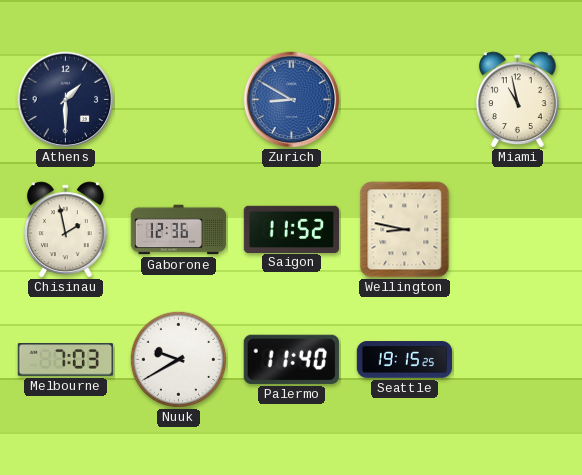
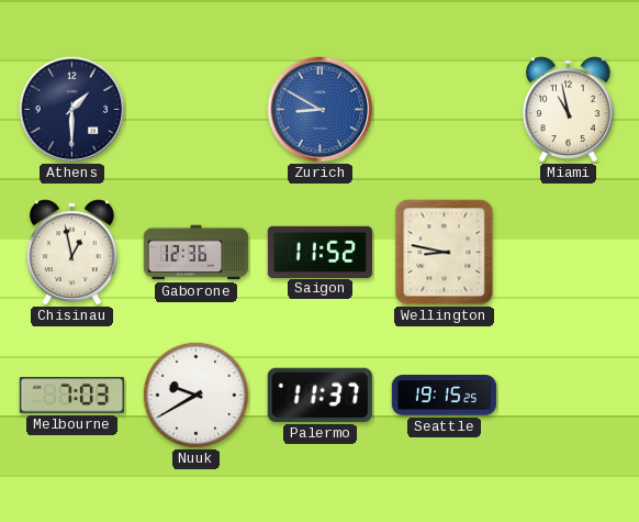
Chisinau: 1:58 -> 12:58
Palermo: 11:40 -> 11:37
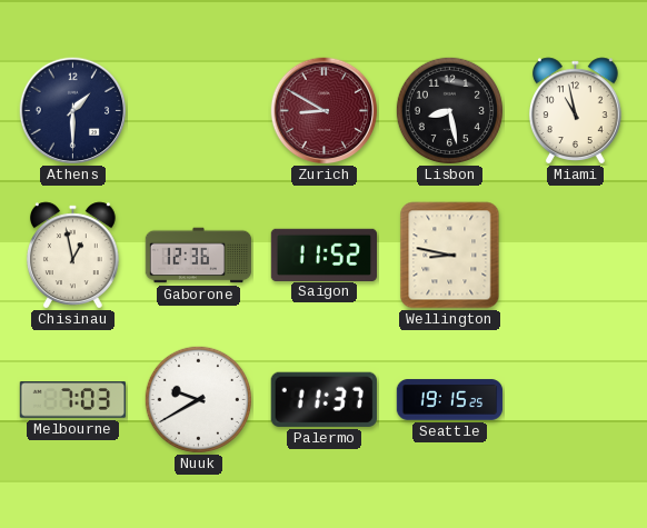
Zurich dial: blue -> burgundy
Lisbon: none -> 8:28
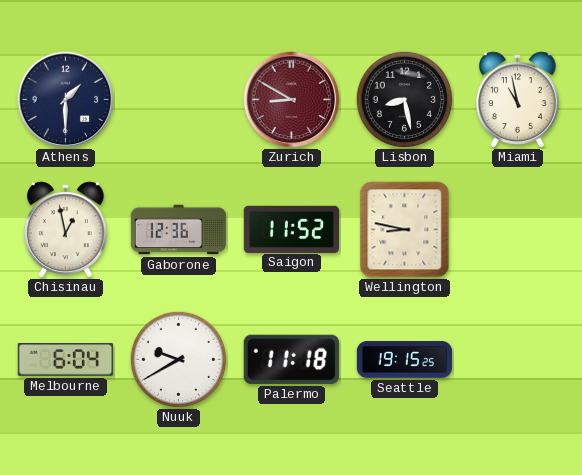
Melbourne: 7:03 -> 6:04
Palermo: 11:37 -> 11:18
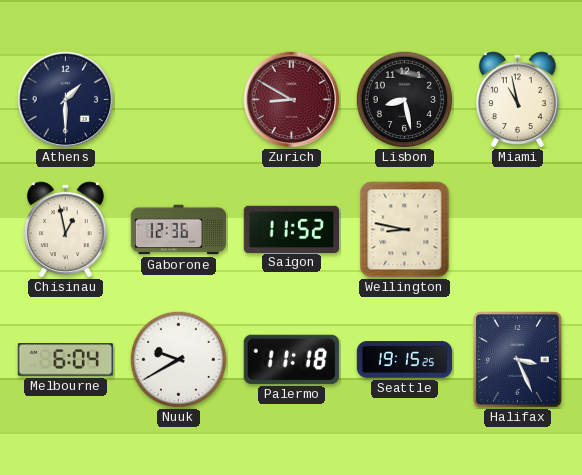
Halifax: none -> 3:26
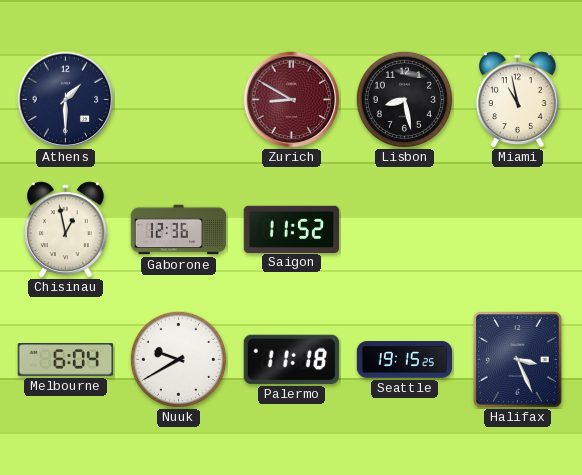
Wellington: 8:47 -> none
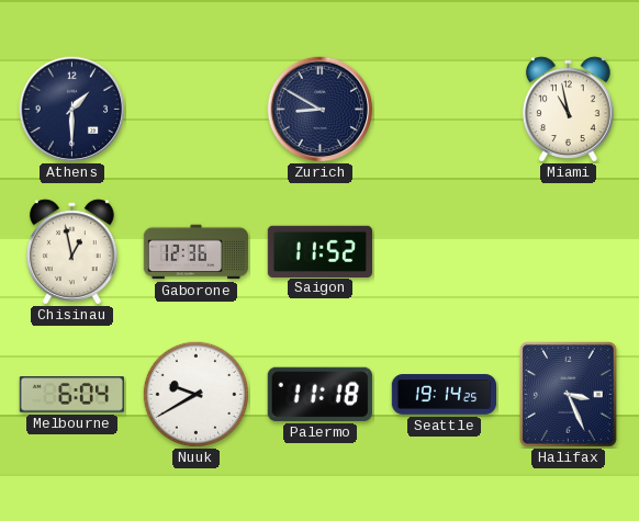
Zurich dial: burgundy -> navy
Lisbon: 8:28 -> none
Seattle: 19:15 -> 19:14
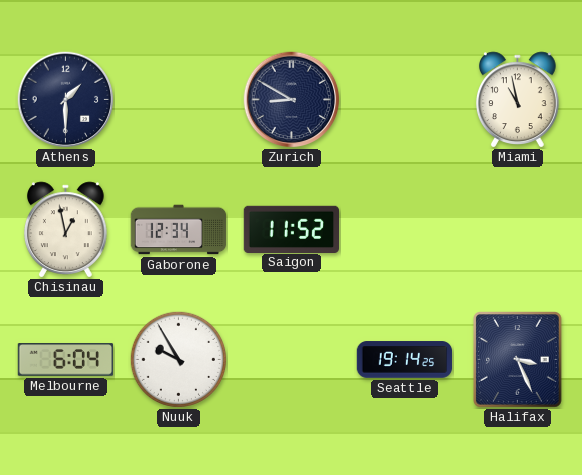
Gaborone: 12:36 -> 12:34
Nuuk: 9:40 -> 9:55
Palermo: 11:18 -> none
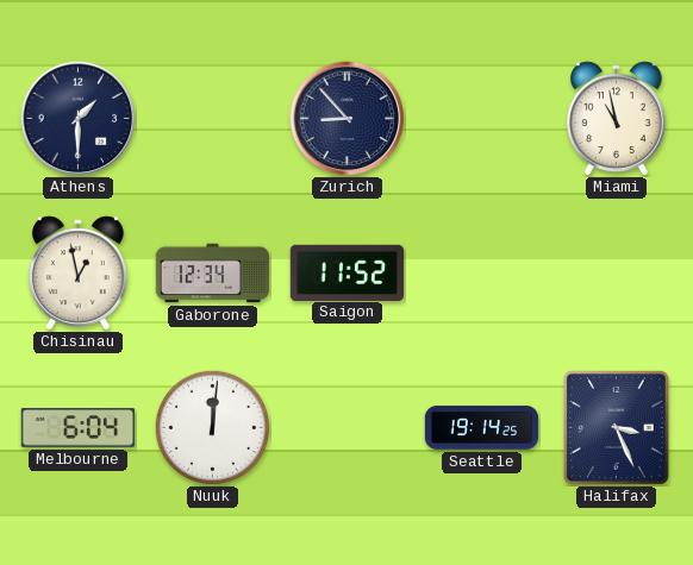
Zurich: 8:50 -> 8:53
Nuuk: 9:55 -> 12:01
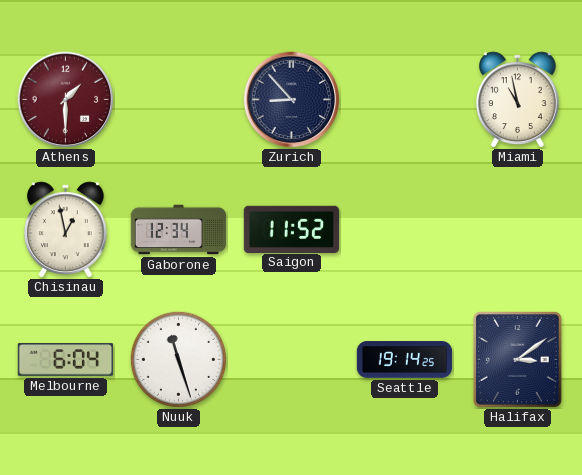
Athens dial: navy -> burgundy
Nuuk: 12:01 -> 11:27
Halifax: 3:26 -> 3:09
